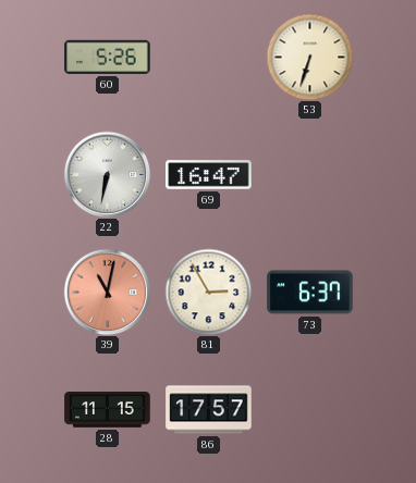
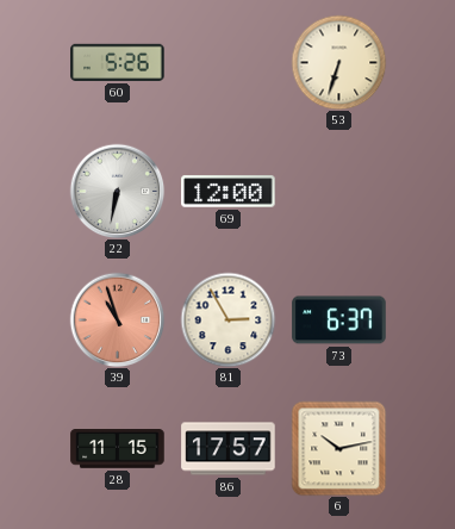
69: 16:47 -> 12:00
39: 11:02 -> 10:57
6: none -> 10:13
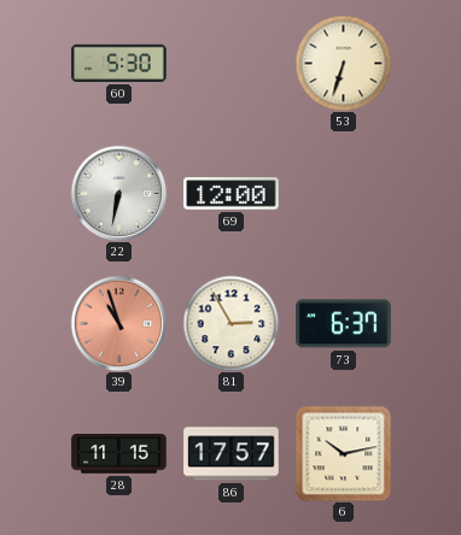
60: 5:26 -> 5:30
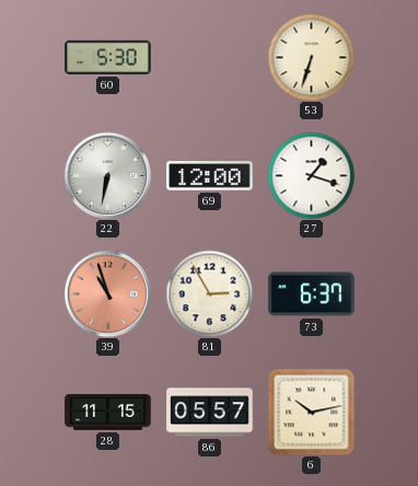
27: none -> 1:18
86: 17:57 -> 05:57
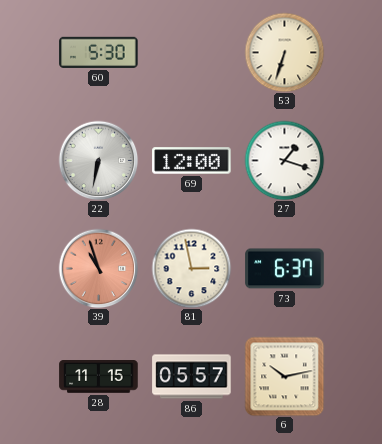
81: 2:55 -> 2:58
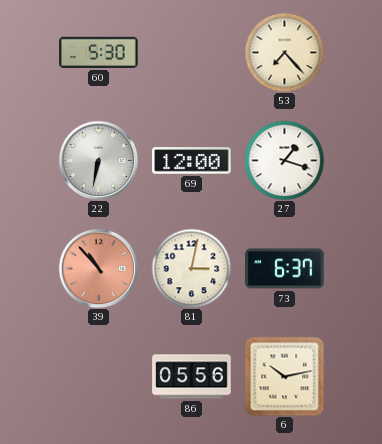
53: 6:33 -> 7:23
39: 10:57 -> 10:53
81: 2:58 -> 3:02
28: 11:15 -> none
86: 05:57 -> 05:56
